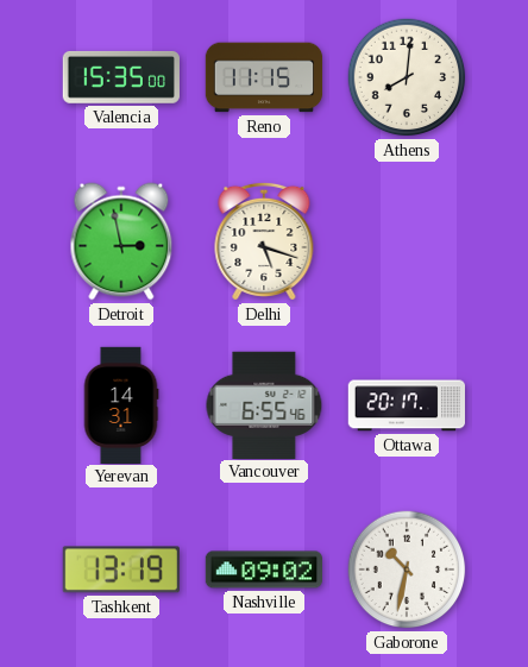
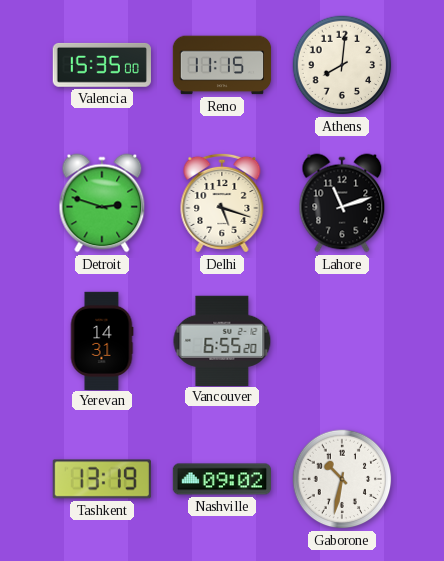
Detroit: 2:58 -> 2:48
Lahore: none -> 11:12
Vancouver: 6:55:46 -> 6:55:20
Ottawa: 20:17 -> none
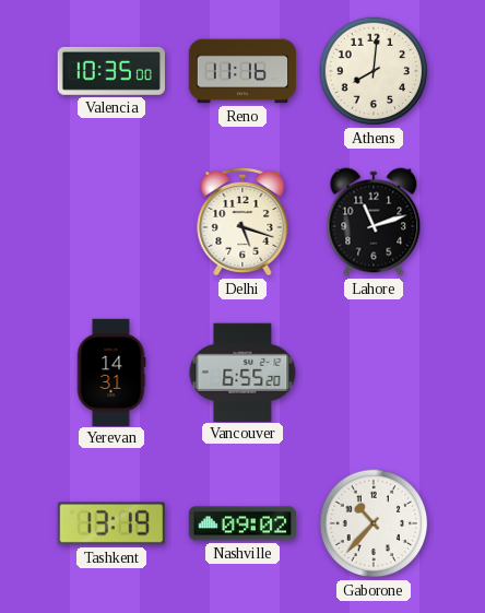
Valencia: 15:35 -> 10:35
Reno: 11:15 -> 11:16
Detroit: 2:48 -> none
Gaborone: 10:32 -> 10:37
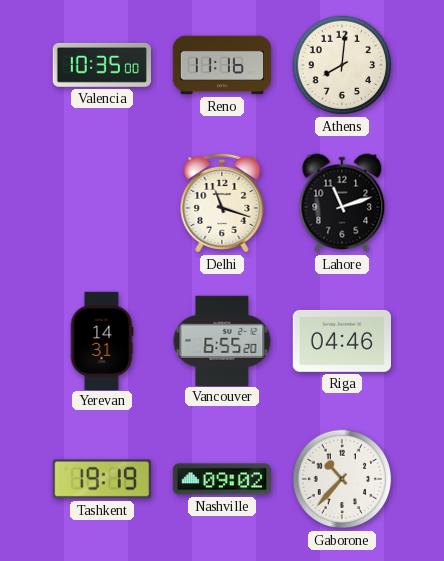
Delhi: 5:18 -> 11:18
Riga: none -> 04:46
Tashkent: 13:19 -> 19:19
